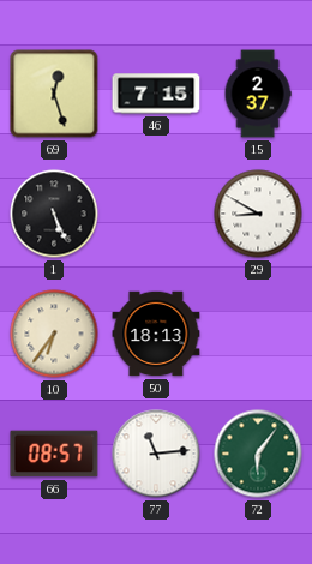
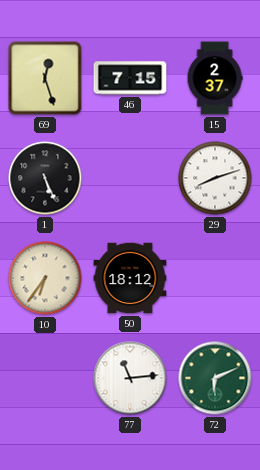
29: 8:50 -> 8:12
50: 18:13 -> 18:12
66: 08:57 -> none
72: 6:06 -> 6:11
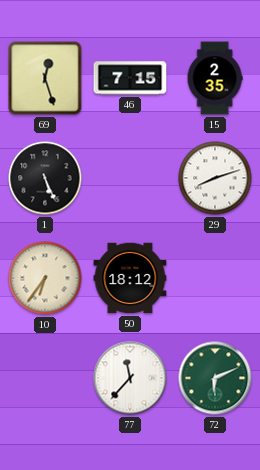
15: 2:37 -> 2:35
77: 11:14 -> 11:37
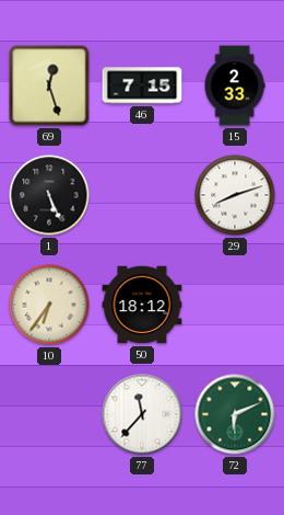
15: 2:35 -> 2:33
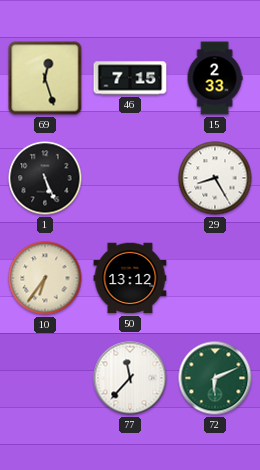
29: 8:12 -> 8:25
50: 18:12 -> 13:12
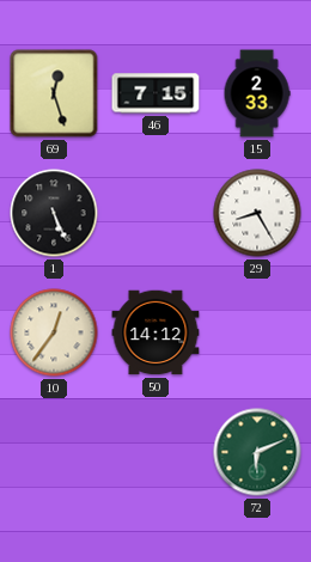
10: 6:36 -> 12:36
50: 13:12 -> 14:12
77: 11:37 -> none
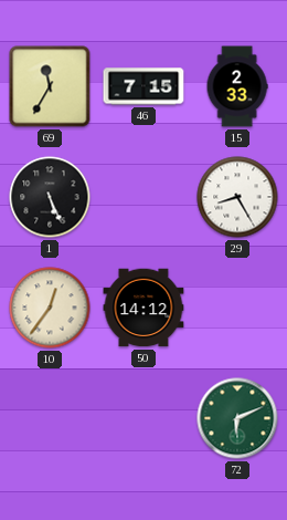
69: 12:27 -> 11:35
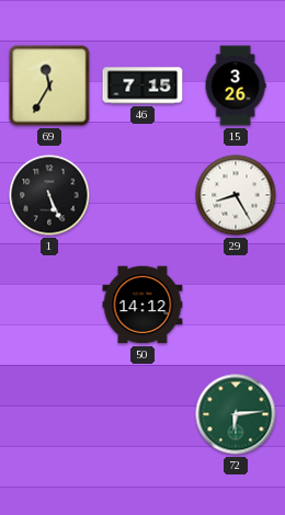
15: 2:33 -> 3:26
10: 12:36 -> none
72: 6:11 -> 6:14
